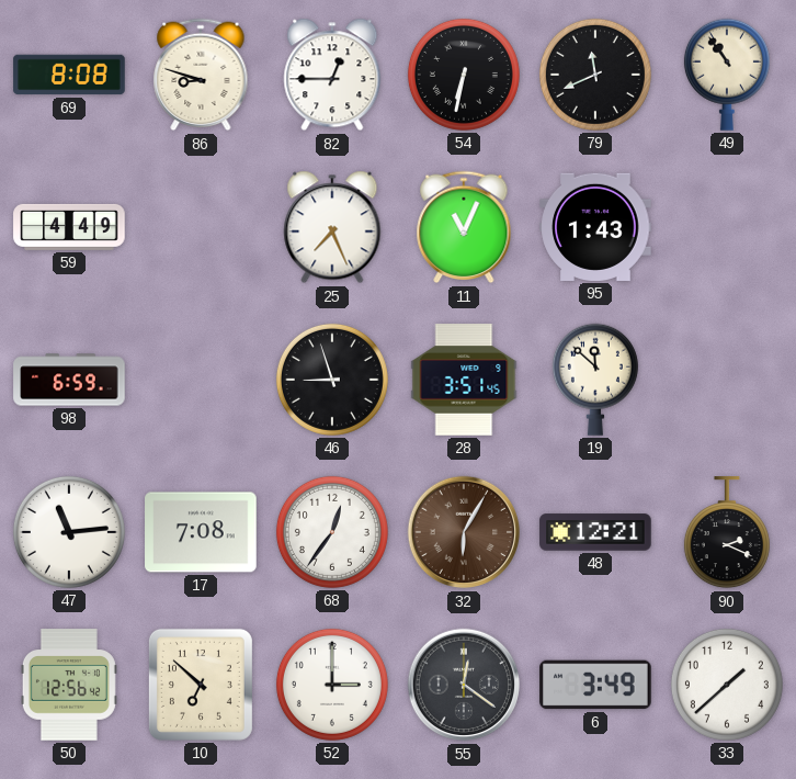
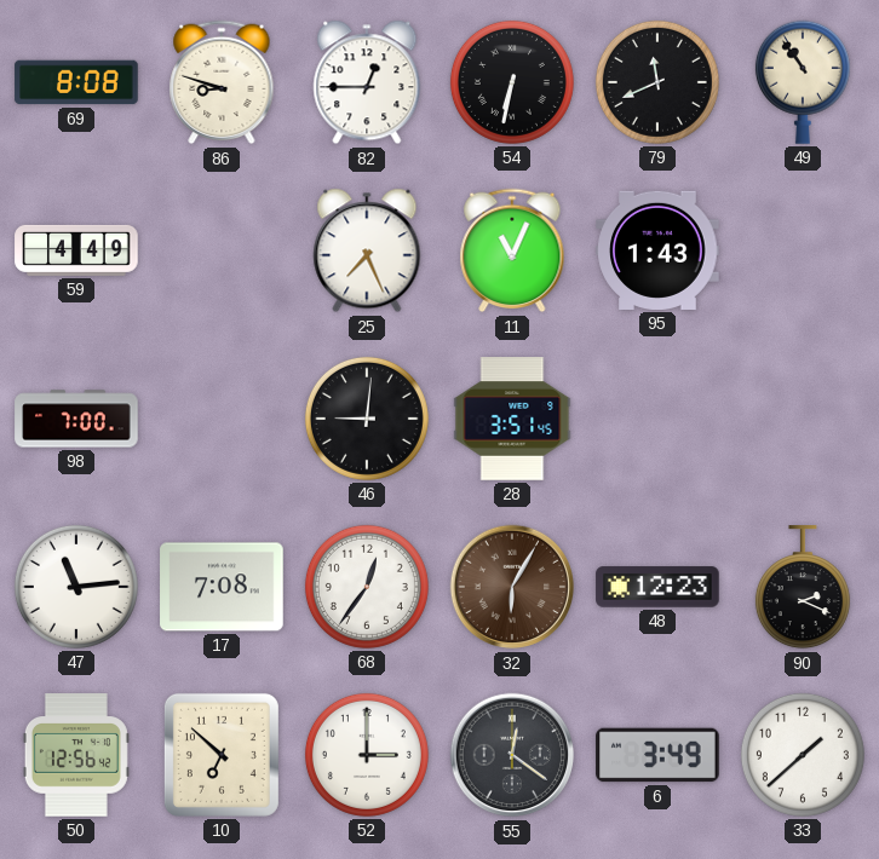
98: 6:59 -> 7:00
46: 8:57 -> 9:01
19: 11:52 -> none
48: 12:21 -> 12:23
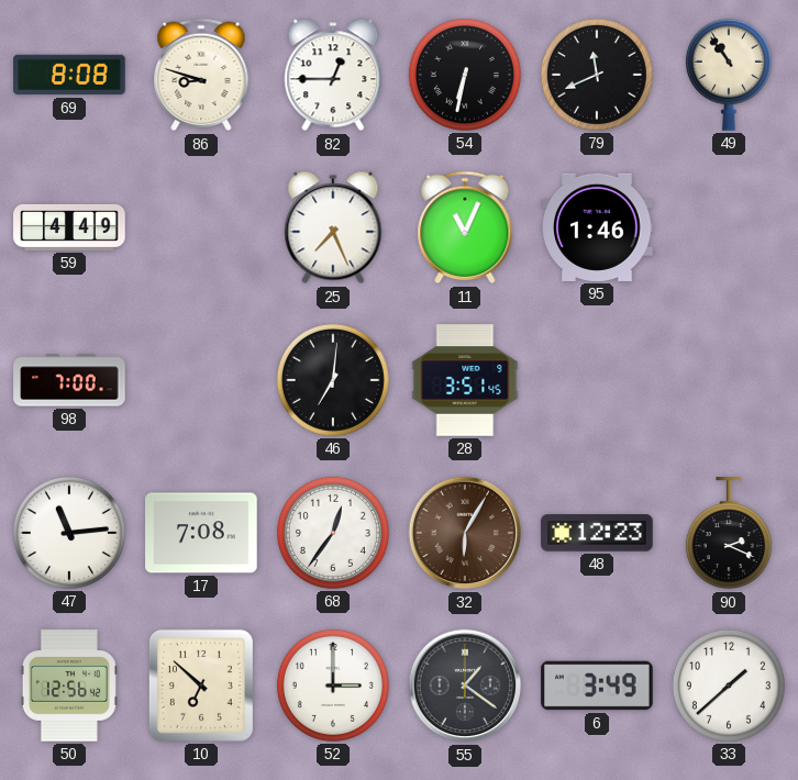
95: 1:43 -> 1:46
46: 9:01 -> 7:01
55: 12:21 -> 1:21
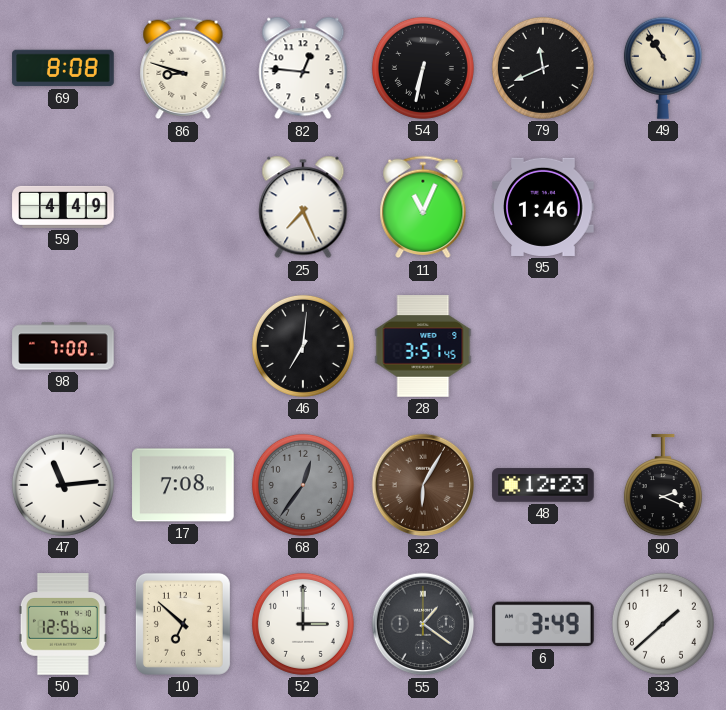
82: 12:45 -> 12:46
68 dial: white -> grey
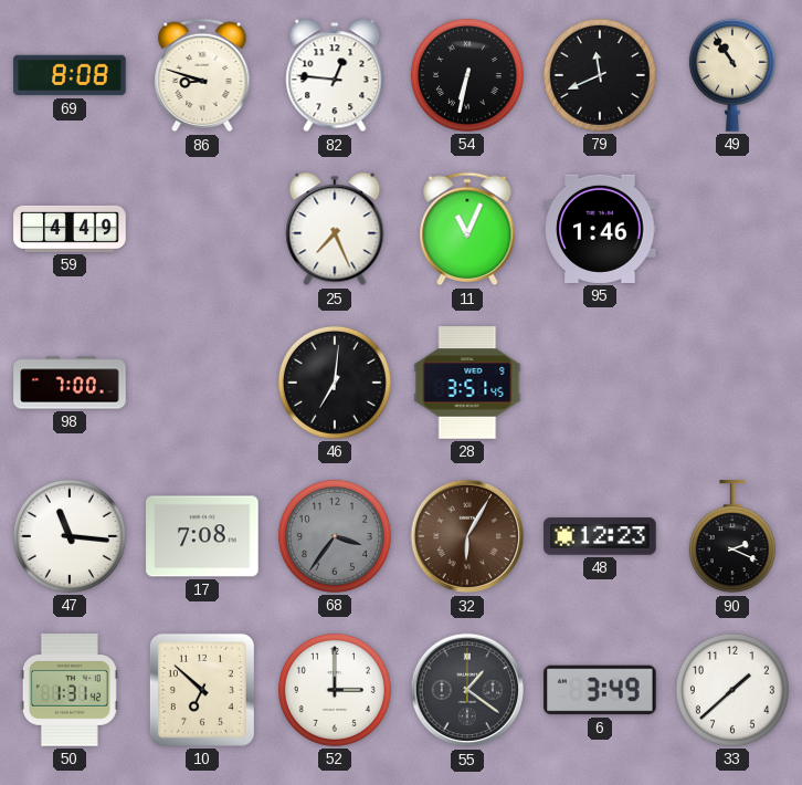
47: 11:14 -> 11:16
68: 12:36 -> 3:36
50: 12:56 -> 1:31
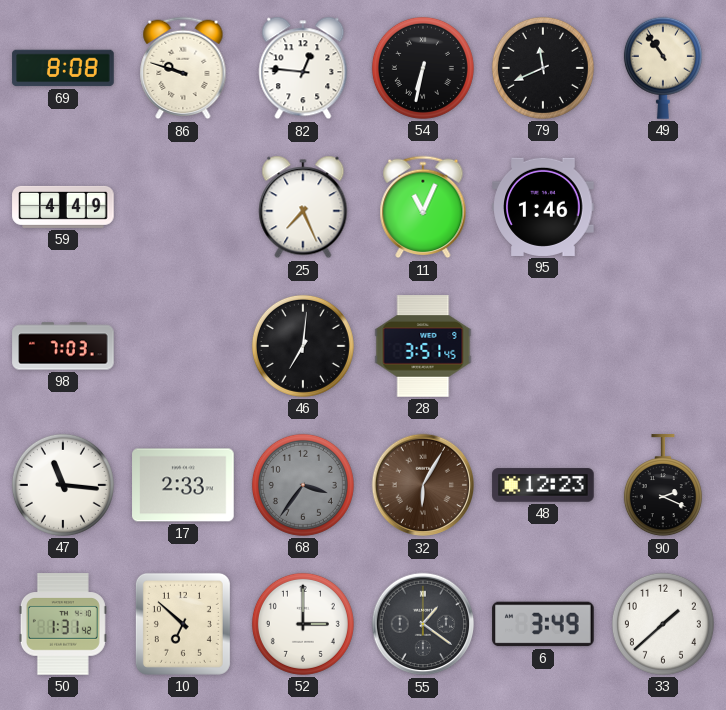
86: 8:48 -> 9:48
98: 7:00 -> 7:03
17: 7:08 -> 2:33
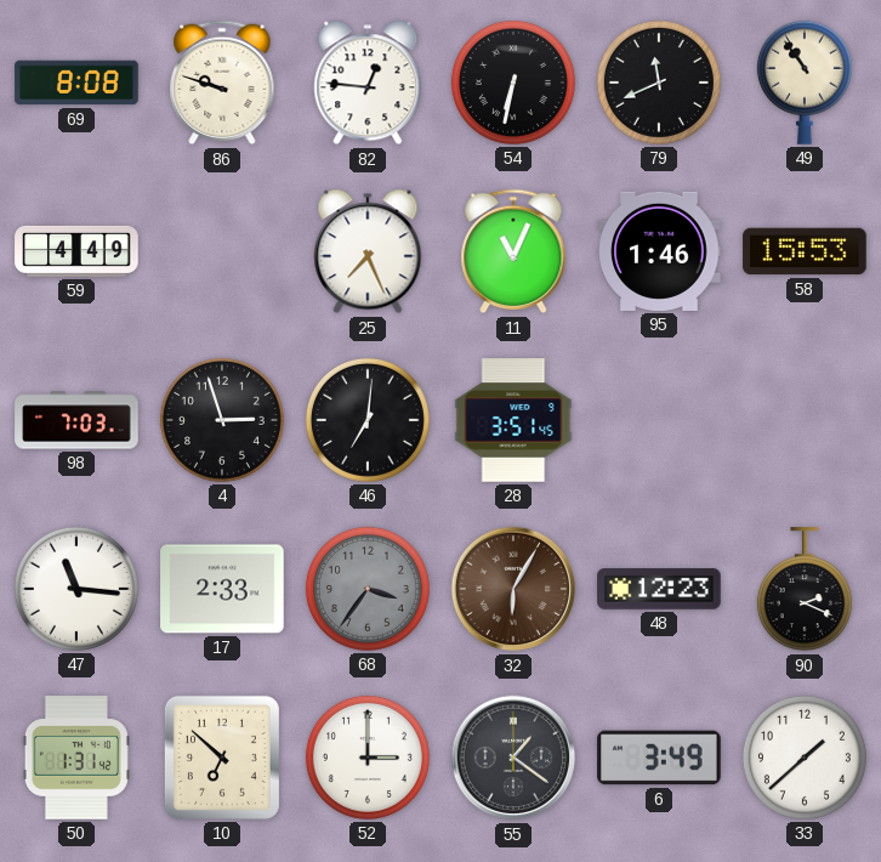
58: none -> 15:53
4: none -> 2:57
